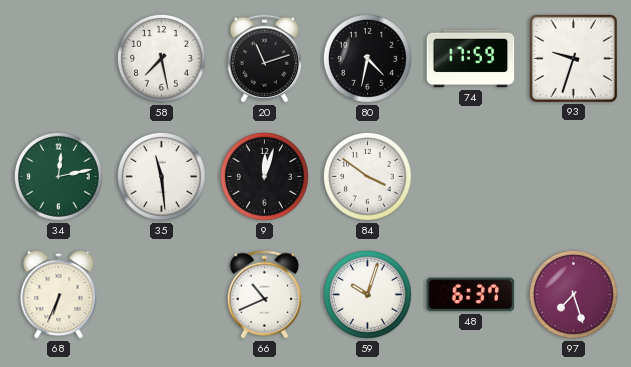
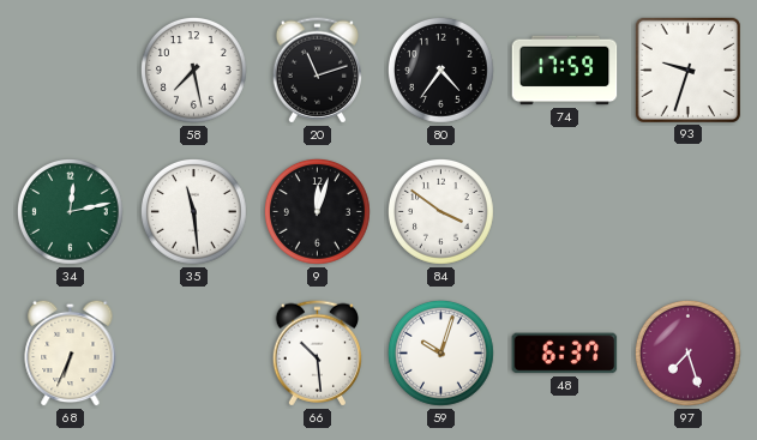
80: 4:32 -> 4:36
66: 10:41 -> 10:29
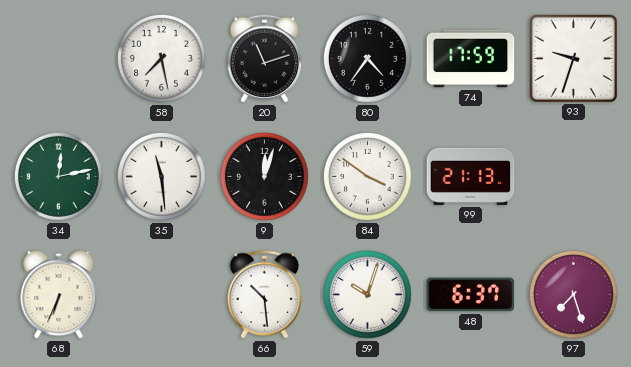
99: none -> 21:13
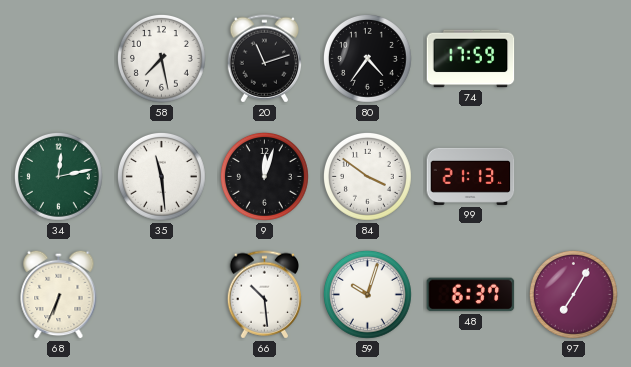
93: 9:33 -> none
97: 7:27 -> 7:05
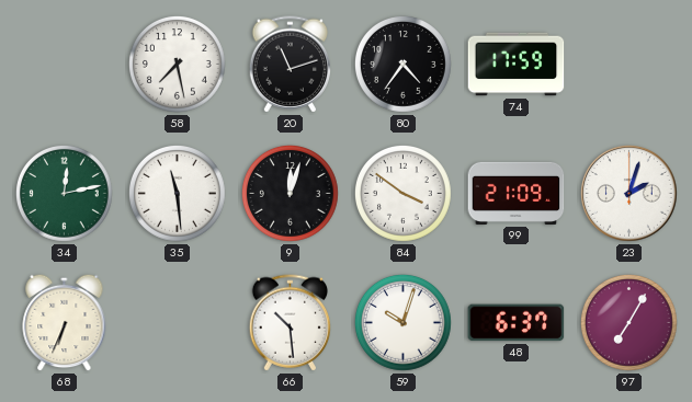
99: 21:13 -> 21:09
23: none -> 2:03
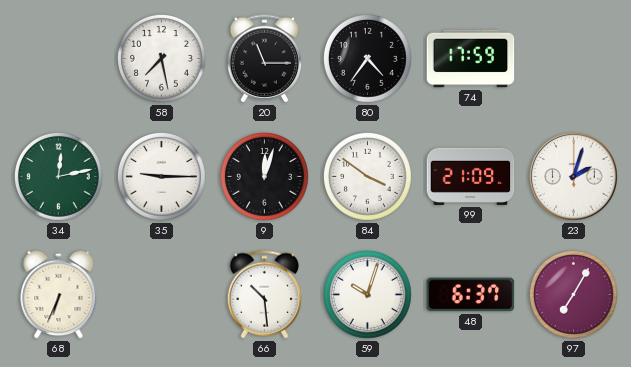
20: 11:12 -> 11:15
35: 11:29 -> 9:15
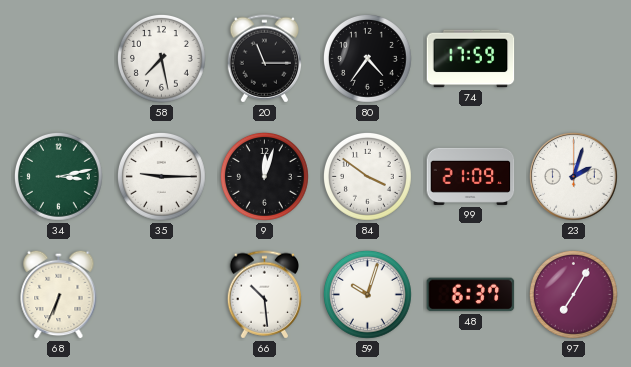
34: 12:13 -> 3:13
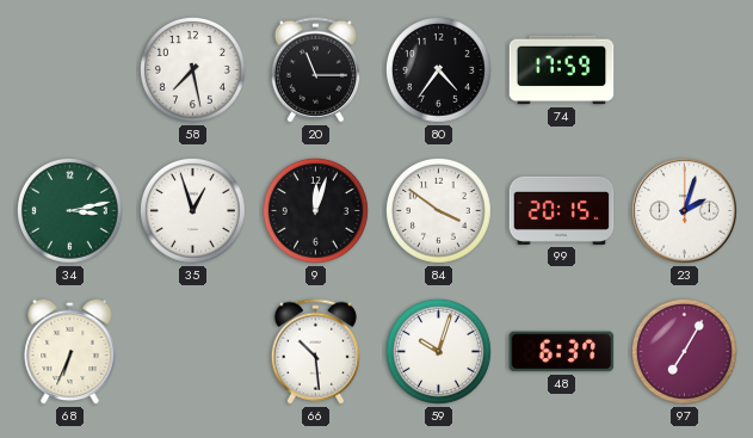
35: 9:15 -> 12:57
99: 21:09 -> 20:15
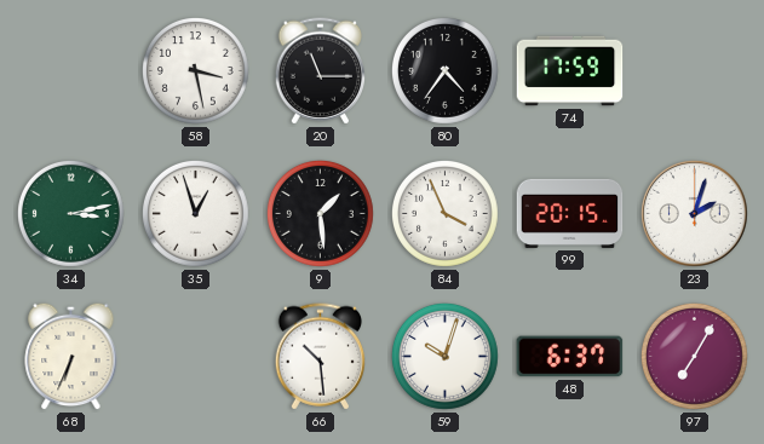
58: 7:28 -> 3:28
9: 12:03 -> 1:29
84: 3:51 -> 3:56
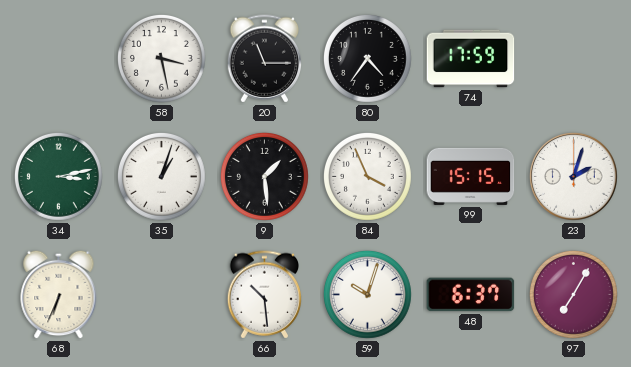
35: 12:57 -> 1:03
99: 20:15 -> 15:15
